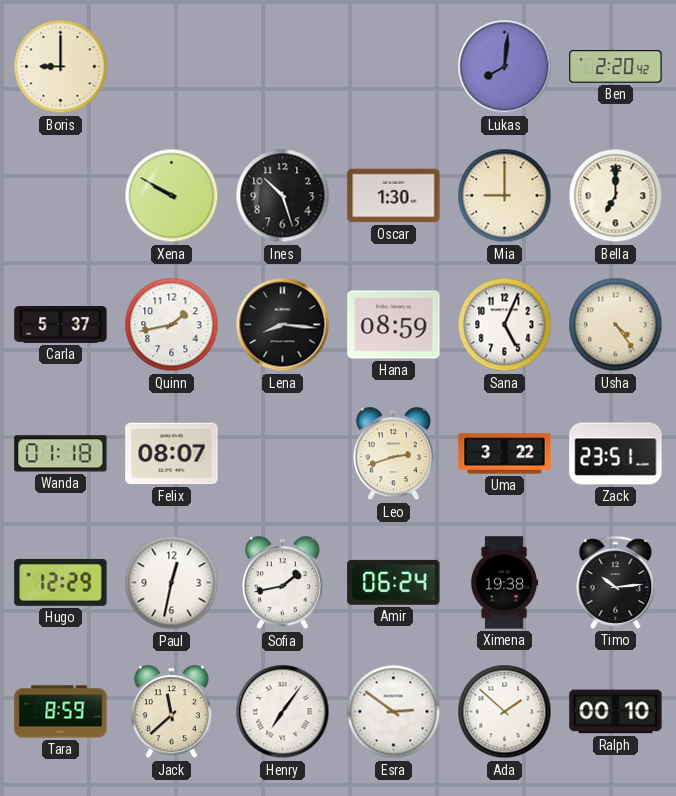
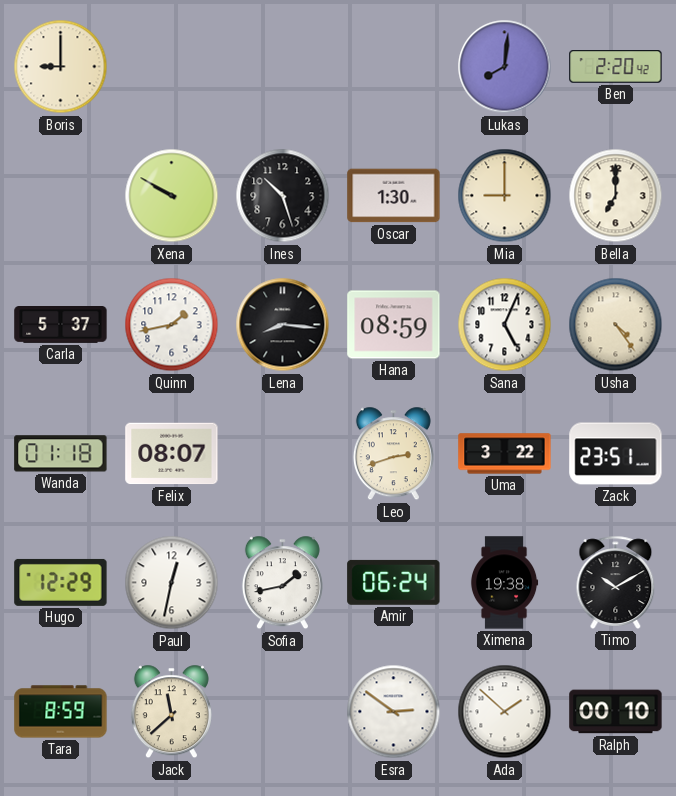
Timo: 10:14 -> 10:10
Henry: 7:06 -> none
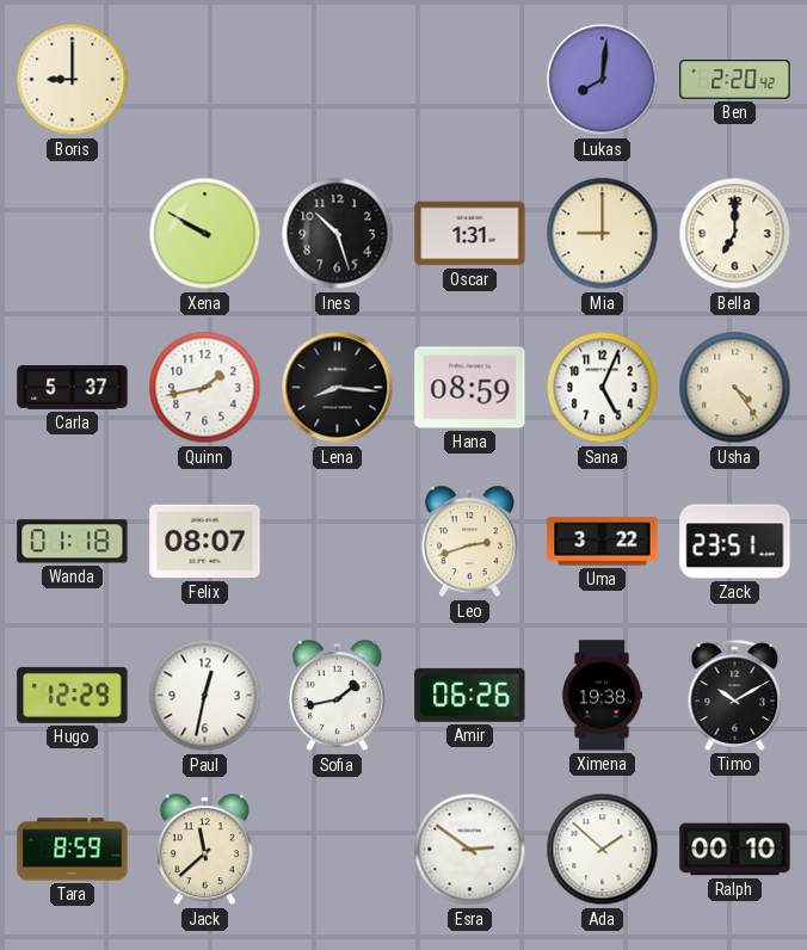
Oscar: 1:30 -> 1:31
Amir: 06:24 -> 06:26
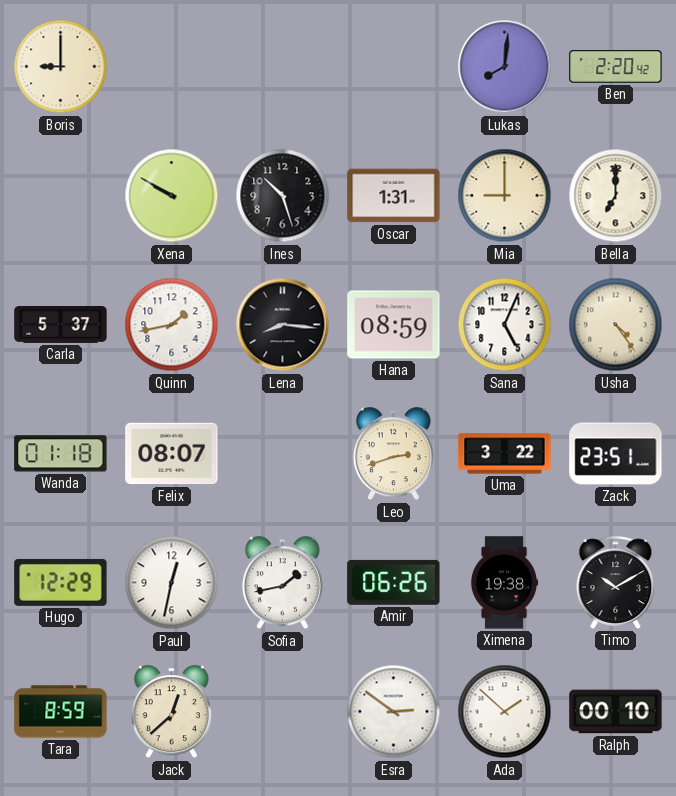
Jack: 11:38 -> 12:38
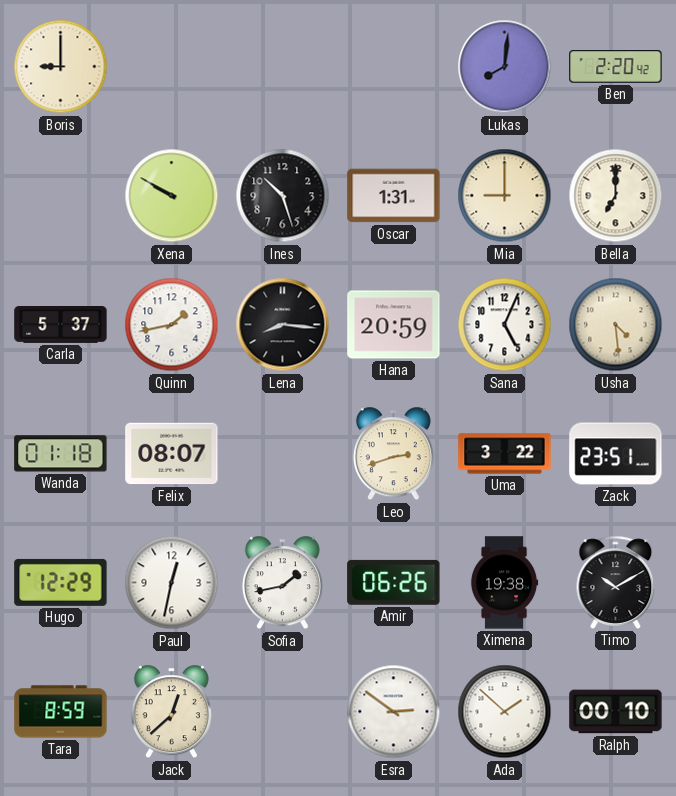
Hana: 08:59 -> 20:59
Usha: 4:24 -> 4:29
